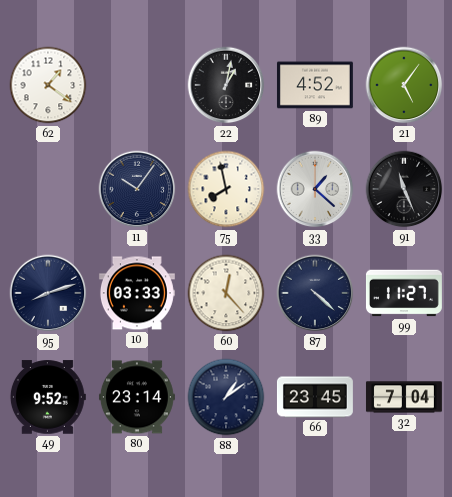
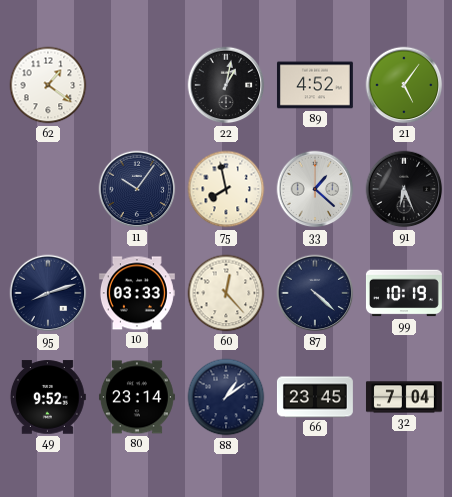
91: 11:26 -> 6:26
99: 11:27 -> 10:19
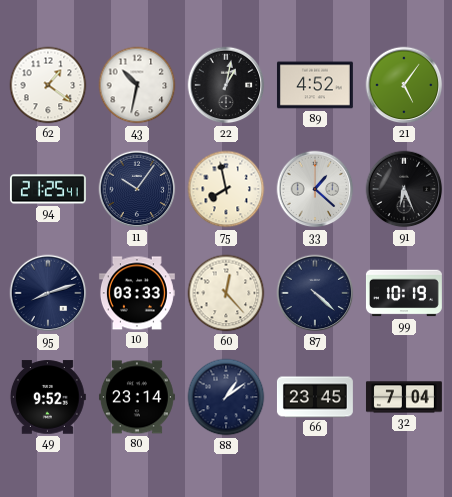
43: none -> 10:32
94: none -> 21:25
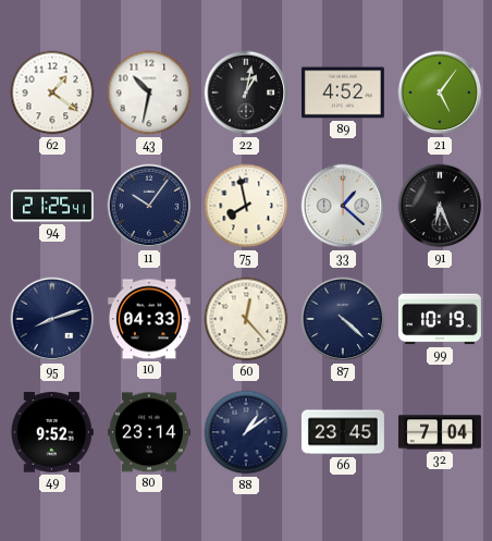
10: 03:33 -> 04:33
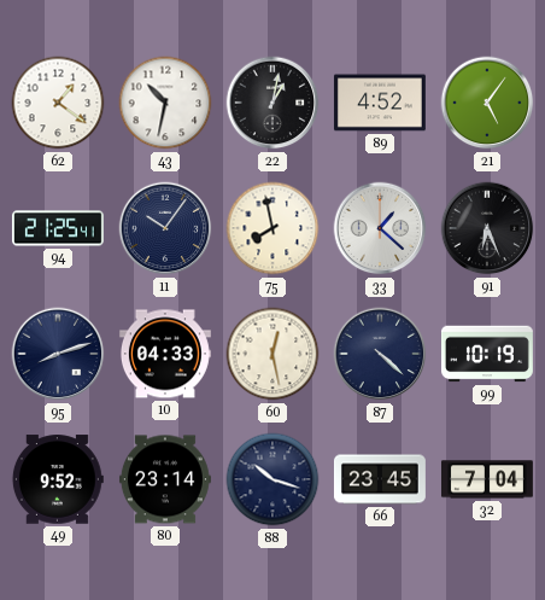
60: 12:23 -> 12:28
88: 1:09 -> 10:18
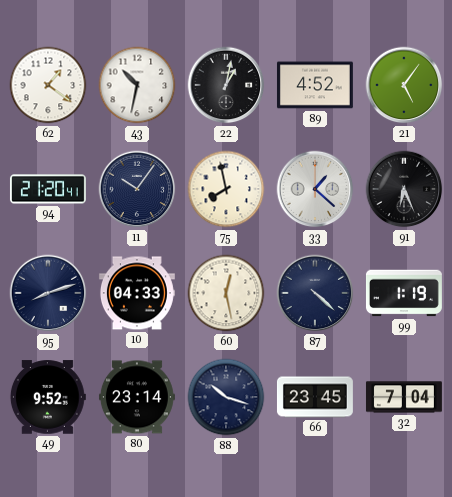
94: 21:25 -> 21:20
99: 10:19 -> 1:19
